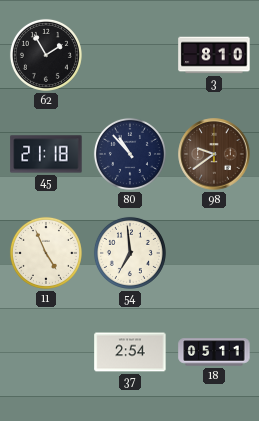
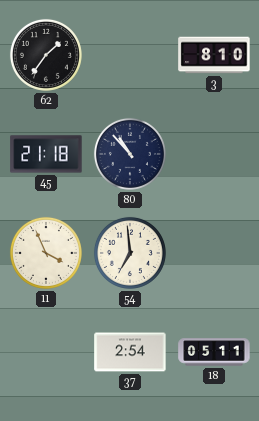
62: 1:55 -> 1:36
98: 9:39 -> none
11: 4:56 -> 3:56
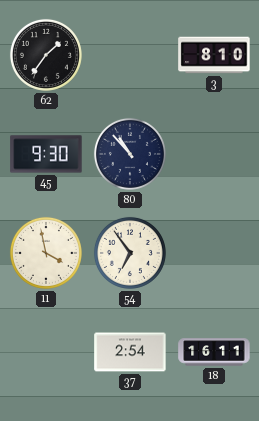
45: 21:18 -> 9:30
11: 3:56 -> 3:58
54: 6:59 -> 6:54
18: 05:11 -> 16:11
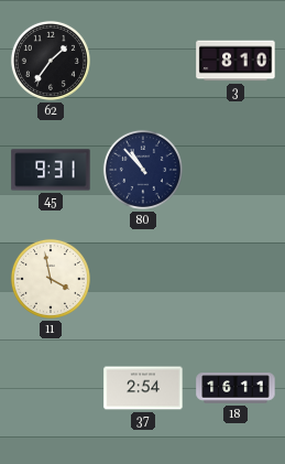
45: 9:30 -> 9:31
54: 6:54 -> none
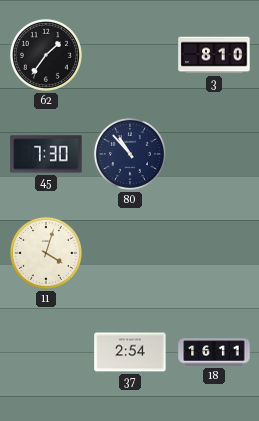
45: 9:31 -> 7:30
11: 3:58 -> 4:03
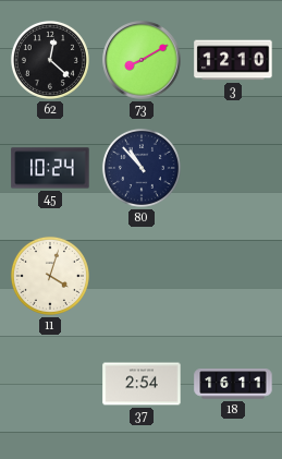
62: 1:36 -> 12:22
73: none -> 8:10
3: 8:10 -> 12:10
45: 7:30 -> 10:24
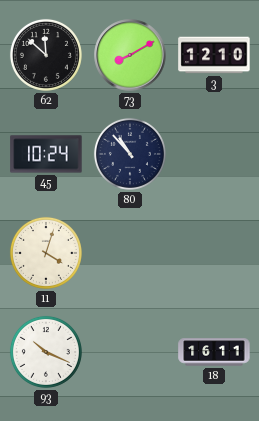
62: 12:22 -> 11:52
93: none -> 10:19
37: 2:54 -> none
